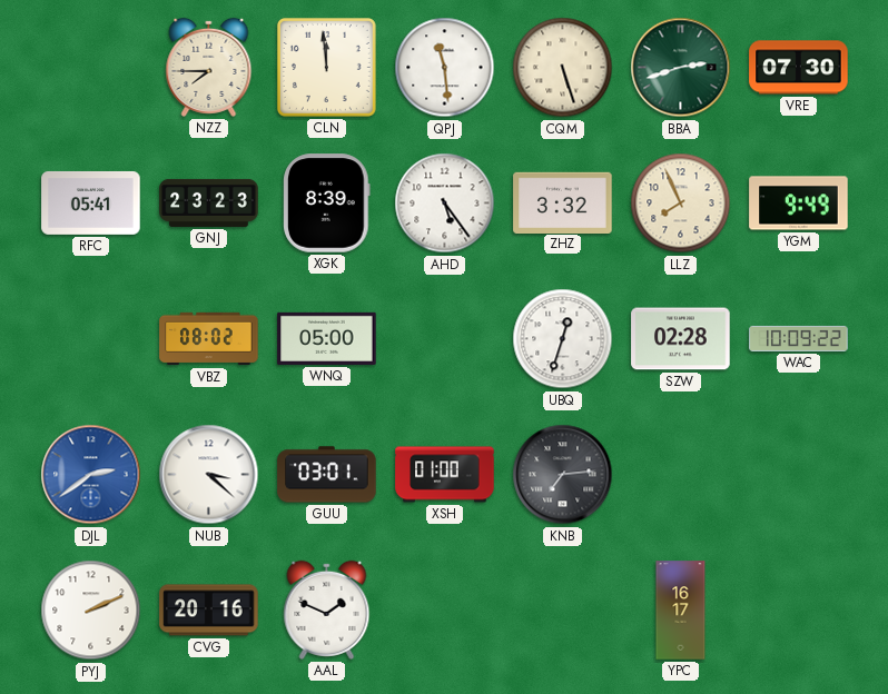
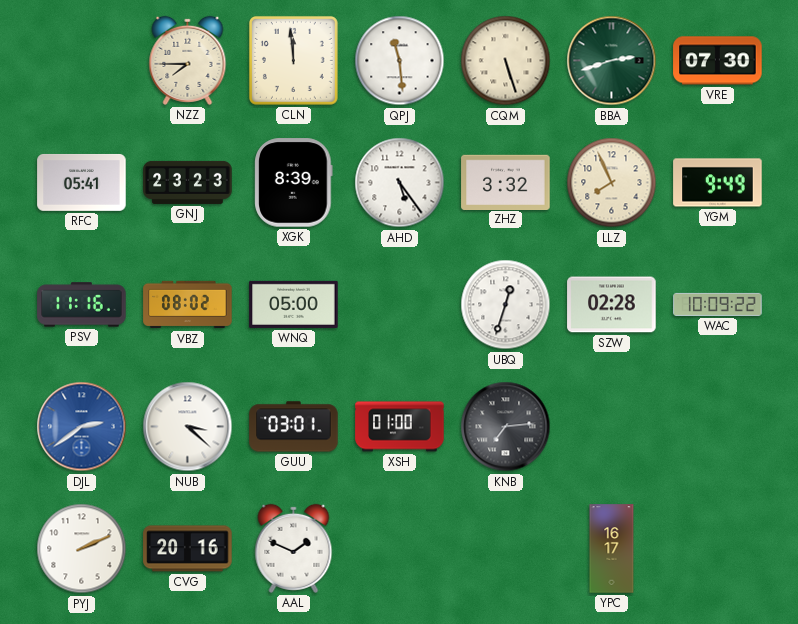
PSV: none -> 11:16
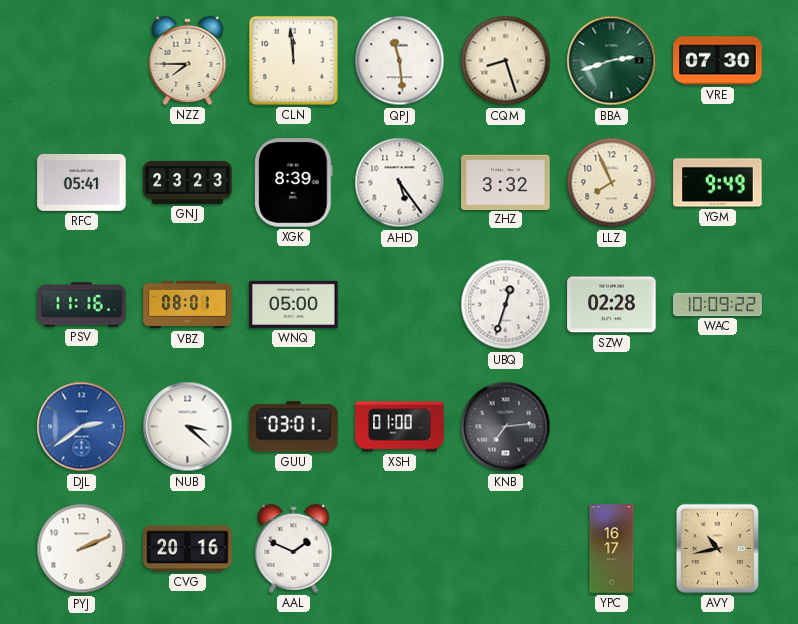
CQM: 5:27 -> 8:27
VBZ: 08:02 -> 08:01
AVY: none -> 10:43
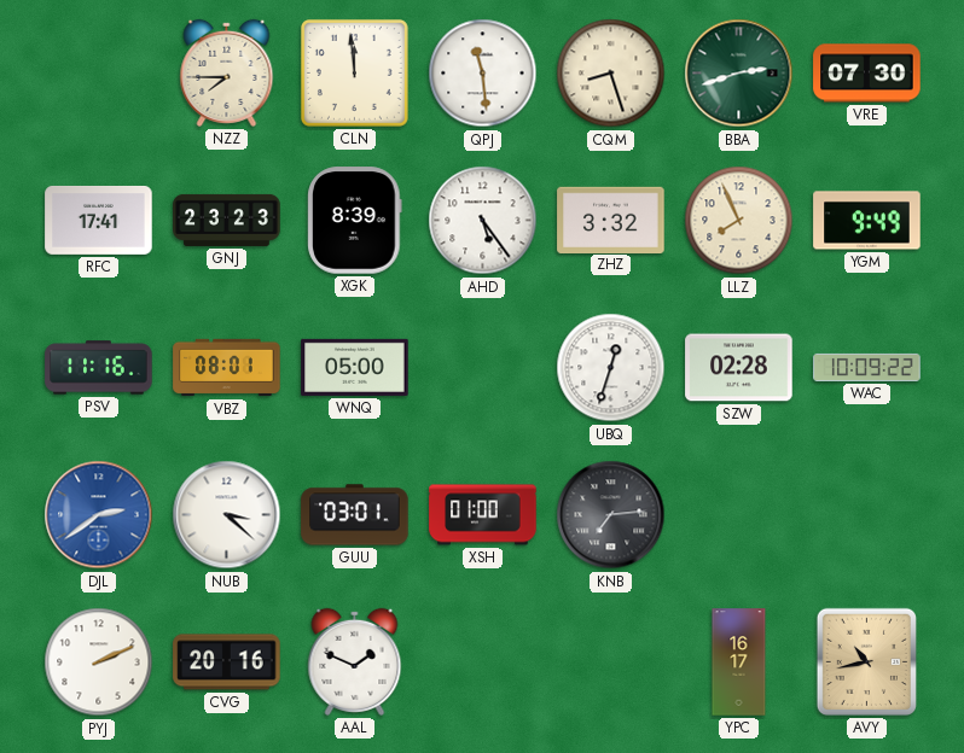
RFC: 05:41 -> 17:41
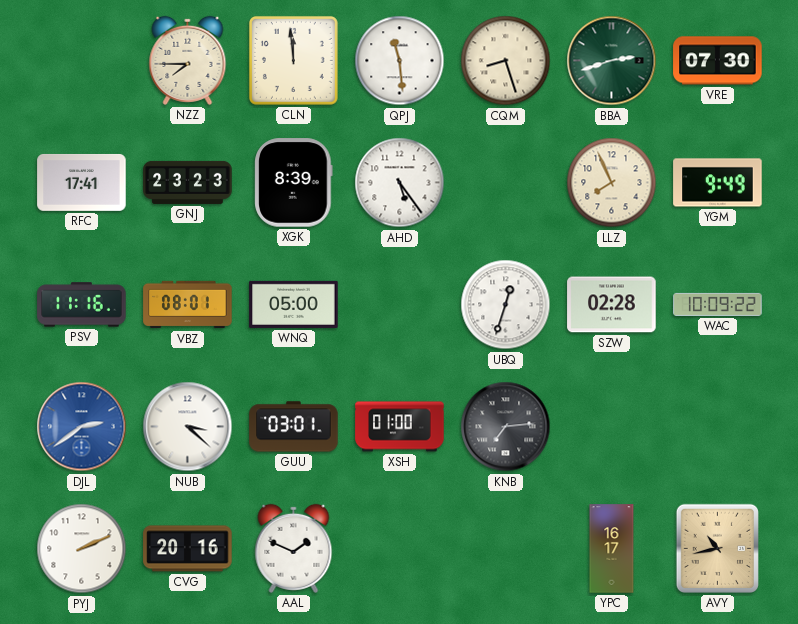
ZHZ: 3:32 -> none
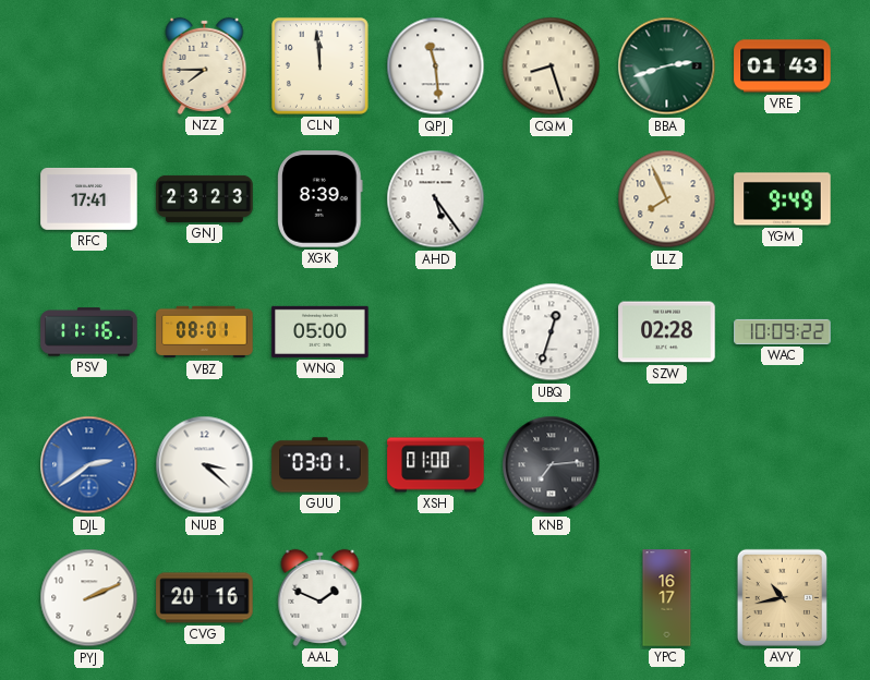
VRE: 07:30 -> 01:43
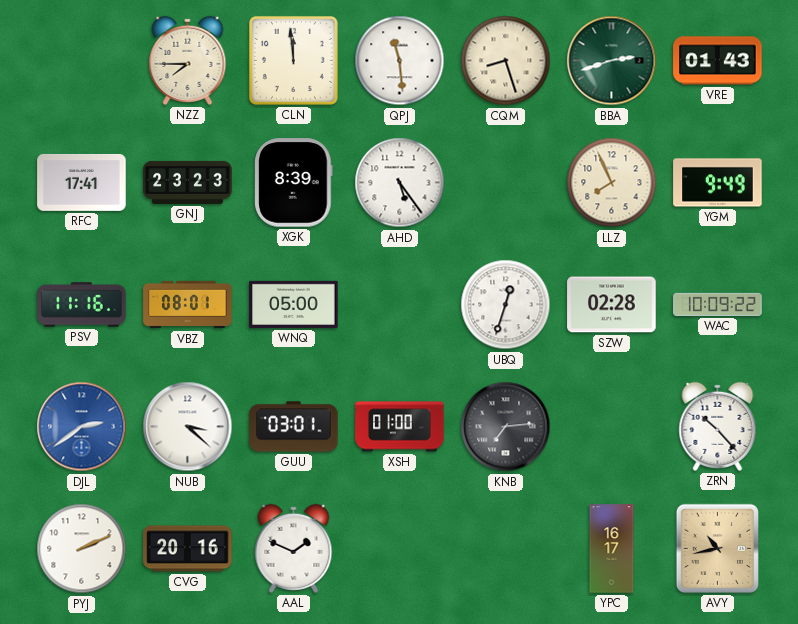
ZRN: none -> 10:23
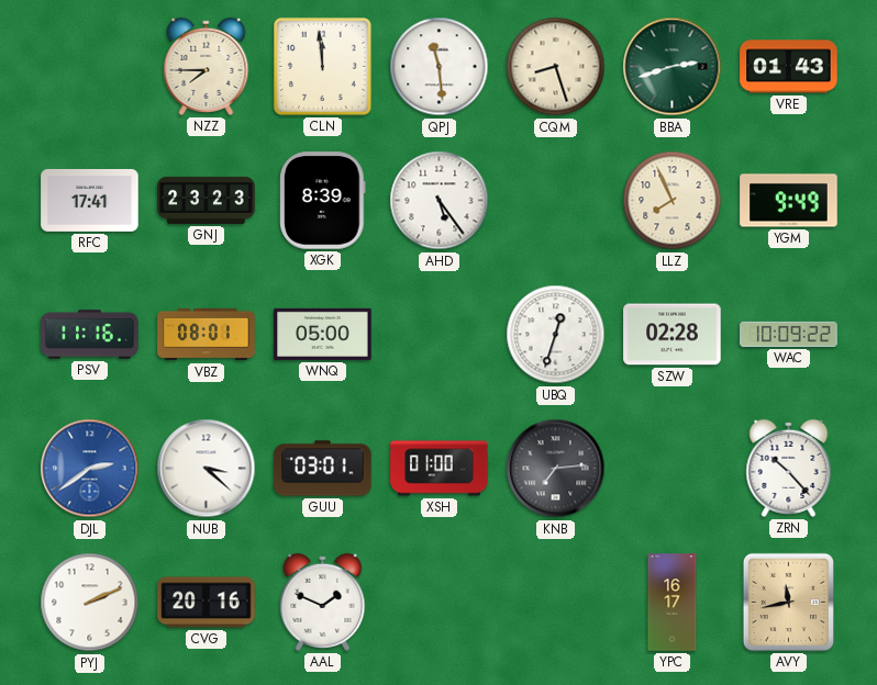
AVY: 10:43 -> 11:43
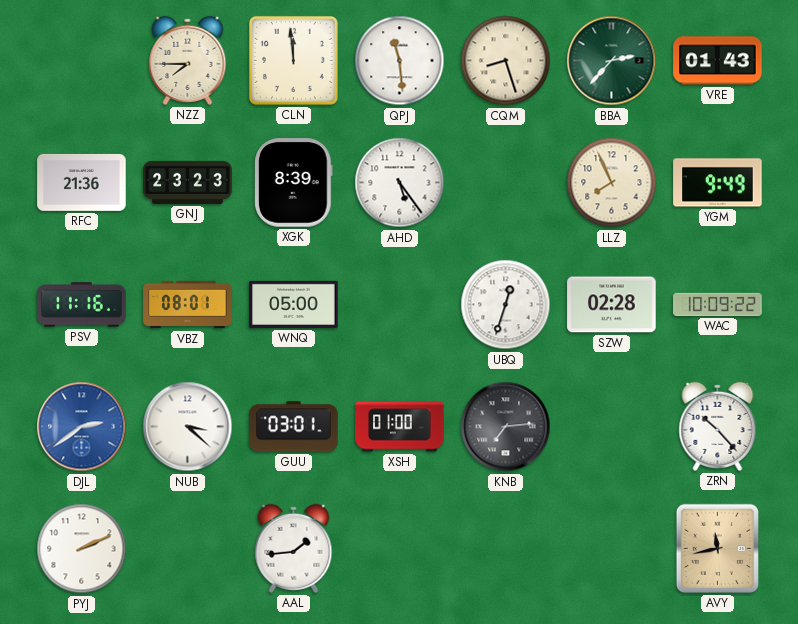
BBA: 2:42 -> 2:37
RFC: 17:41 -> 21:36
CVG: 20:16 -> none
AAL: 1:49 -> 1:44
YPC: 16:17 -> none
